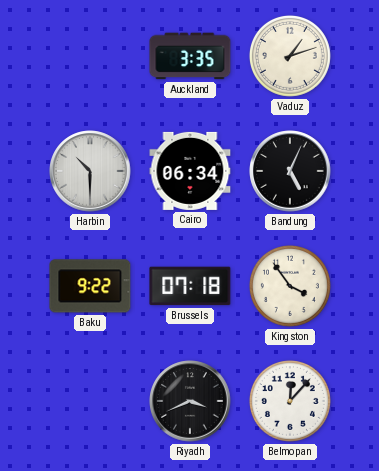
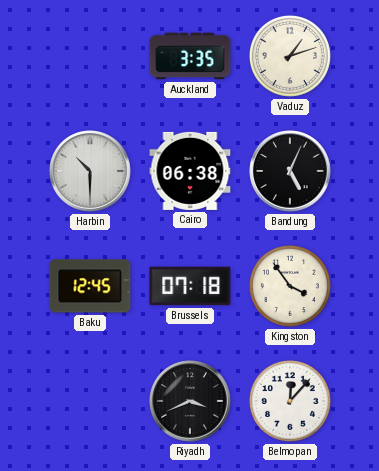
Cairo: 06:34 -> 06:38
Baku: 9:22 -> 12:45
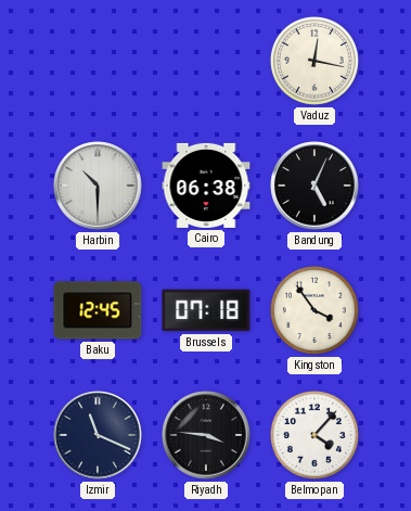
Auckland: 3:35 -> none
Vaduz: 1:12 -> 12:17
Izmir: none -> 11:19
Riyadh: 3:41 -> 3:46
Belmopan: 12:07 -> 4:07
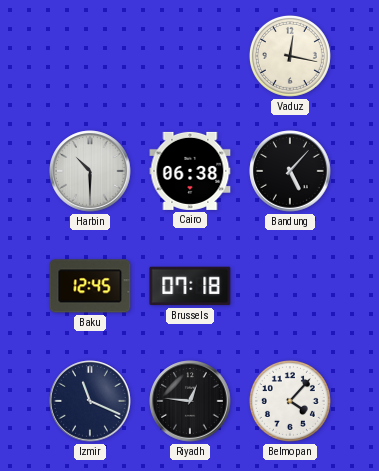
Bandung: 5:04 -> 5:07
Kingston: 3:54 -> none
Riyadh: 3:46 -> 12:46
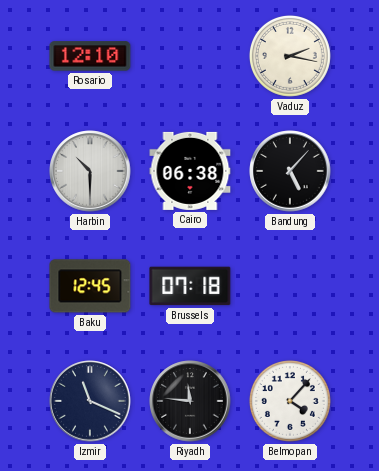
Rosario: none -> 12:10
Vaduz: 12:17 -> 2:17
Riyadh: 12:46 -> 11:46
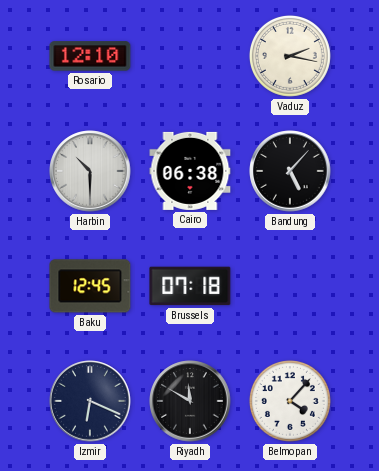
Izmir: 11:19 -> 6:19
Riyadh: 11:46 -> 11:50
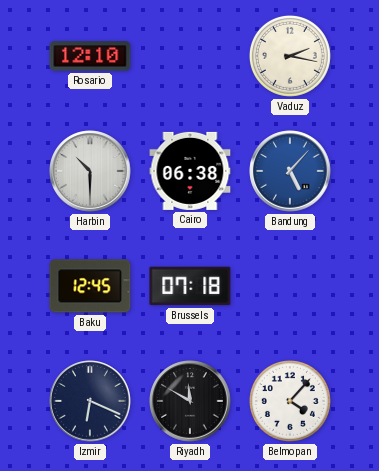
Bandung dial: black -> blue
